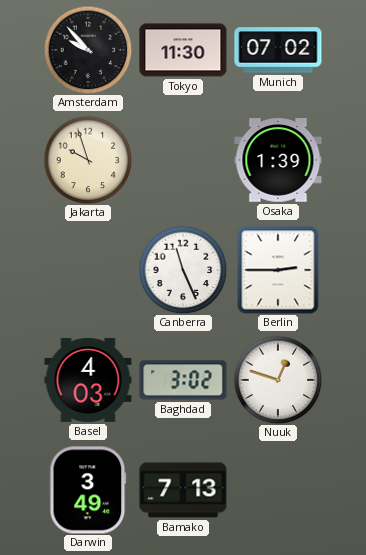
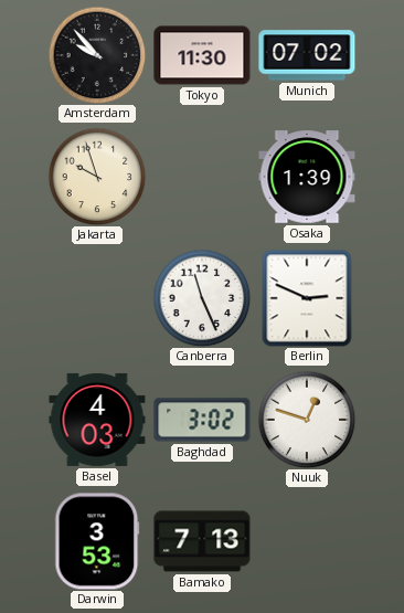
Berlin: 2:45 -> 2:49
Darwin: 3:49 -> 3:53
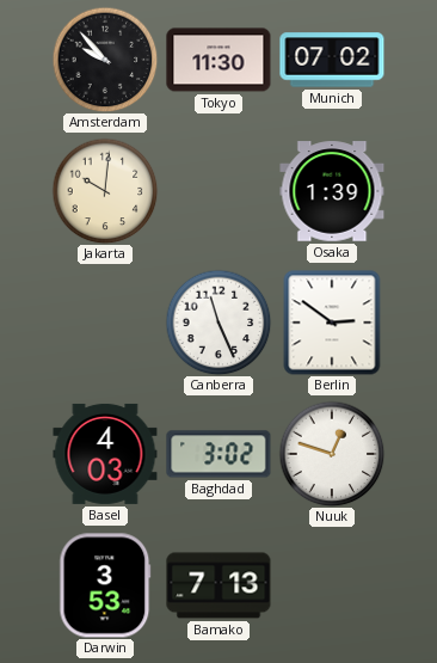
Jakarta: 9:57 -> 10:01
Berlin: 2:49 -> 2:51
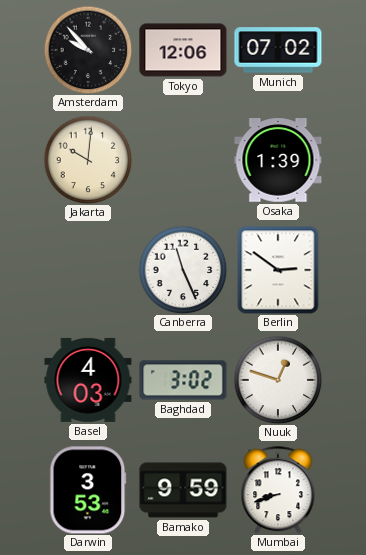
Tokyo: 11:30 -> 12:06
Bamako: 7:13 -> 9:59
Mumbai: none -> 8:42
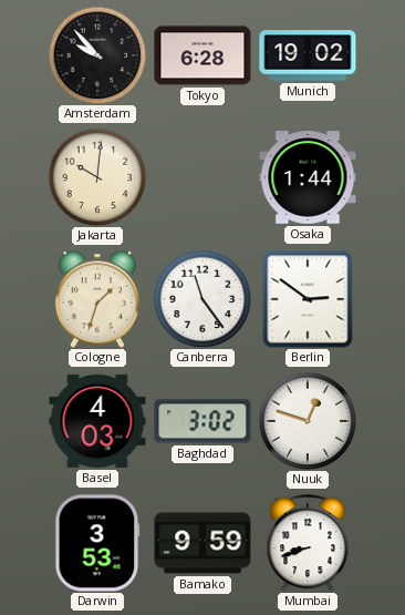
Tokyo: 12:06 -> 6:28
Munich: 07:02 -> 19:02
Osaka: 1:39 -> 1:44
Cologne: none -> 1:33
Canberra: 11:26 -> 11:24
